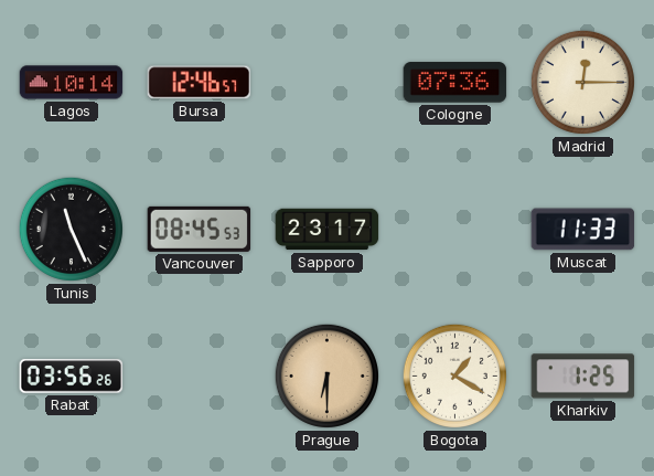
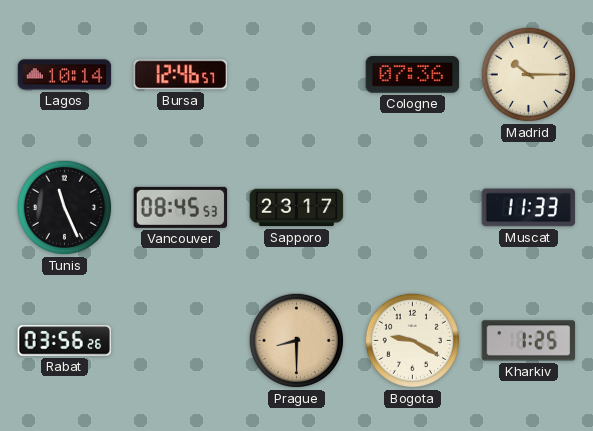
Madrid: 12:15 -> 10:15
Prague: 6:30 -> 8:30
Bogota: 1:20 -> 9:20
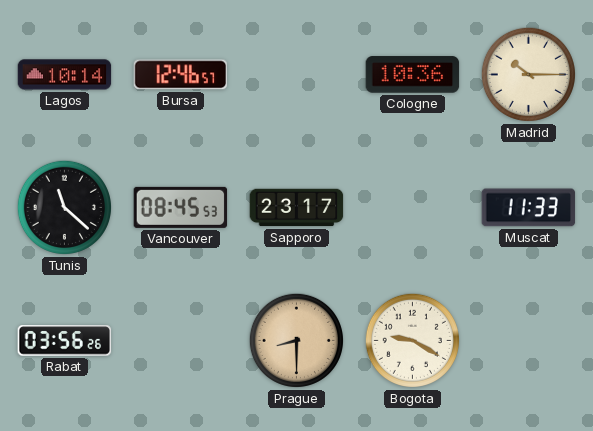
Cologne: 07:36 -> 10:36
Tunis: 11:26 -> 11:22
Kharkiv: 1:25 -> none
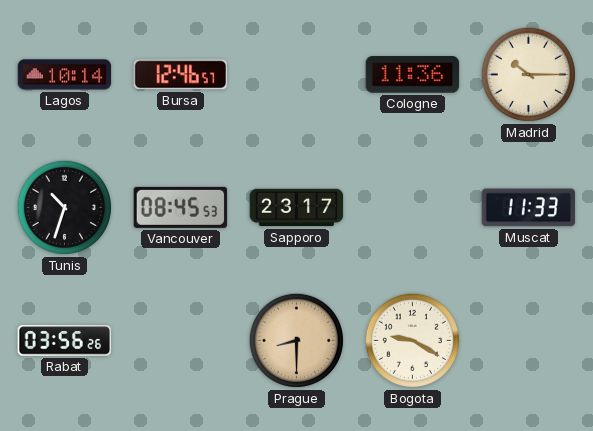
Cologne: 10:36 -> 11:36
Tunis: 11:22 -> 10:33
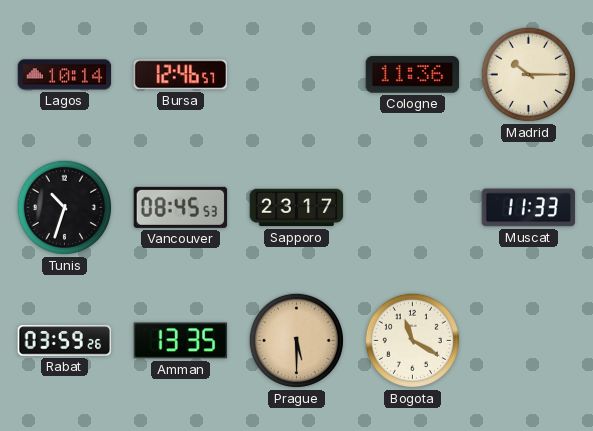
Rabat: 03:56 -> 03:59
Amman: none -> 13:35
Prague: 8:30 -> 5:30
Bogota: 9:20 -> 11:20
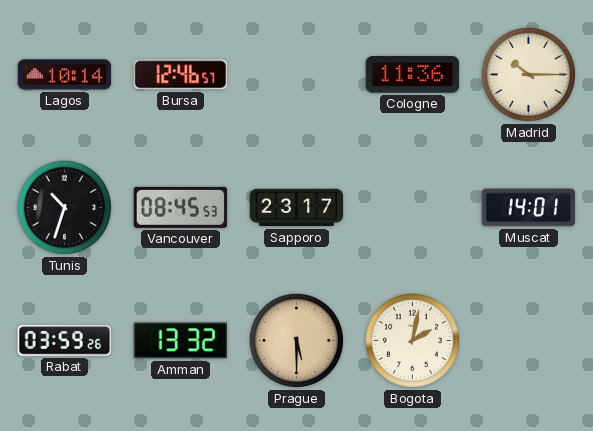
Muscat: 11:33 -> 14:01
Amman: 13:35 -> 13:32
Bogota: 11:20 -> 2:02
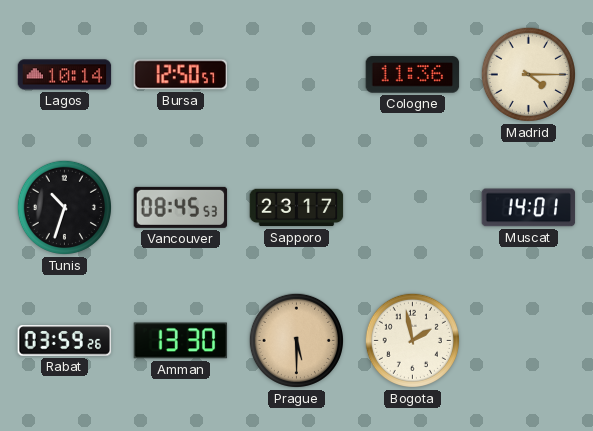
Bursa: 12:46 -> 12:50
Madrid: 10:15 -> 4:15
Amman: 13:32 -> 13:30
Bogota: 2:02 -> 1:58
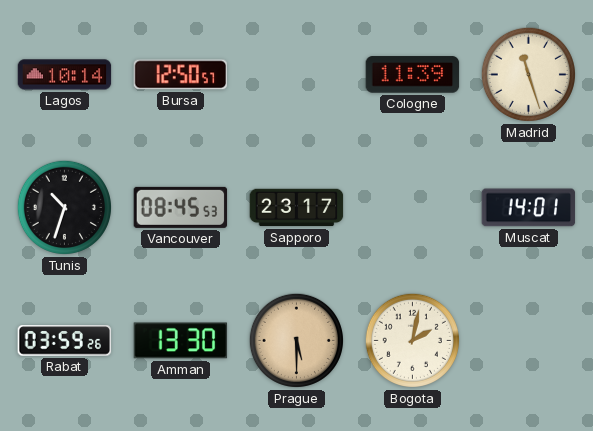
Cologne: 11:36 -> 11:39
Madrid: 4:15 -> 11:27
Bogota: 1:58 -> 2:02
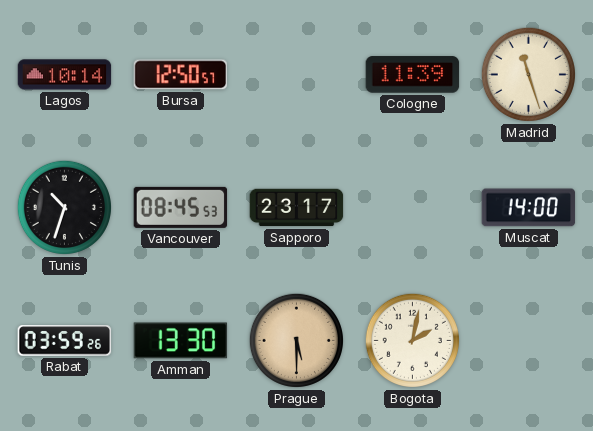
Muscat: 14:01 -> 14:00
